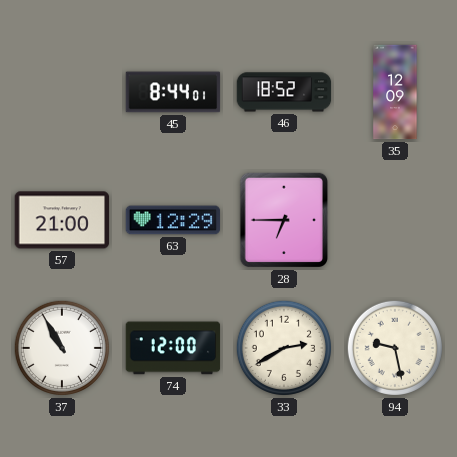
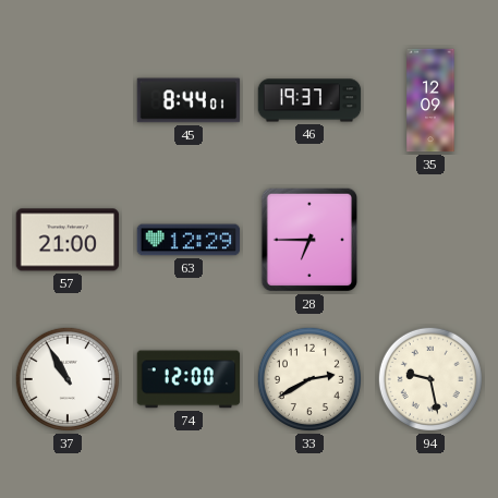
46: 18:52 -> 19:37
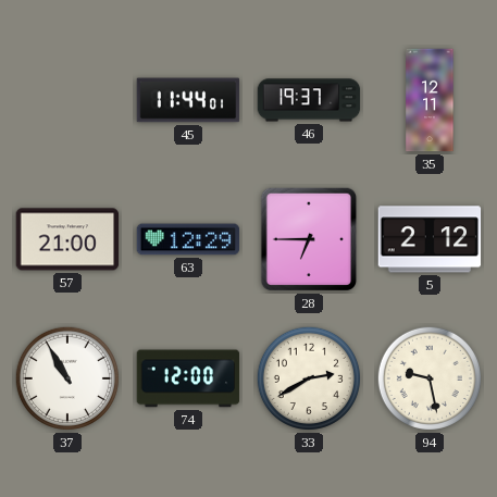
45: 8:44 -> 11:44
35: 12:09 -> 12:11
5: none -> 2:12
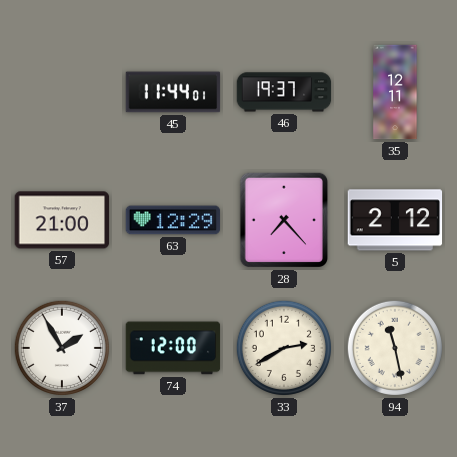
28: 6:45 -> 7:23
37: 10:55 -> 1:55
94: 9:28 -> 11:28
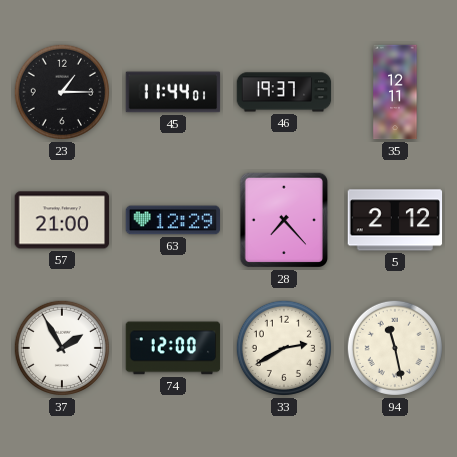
23: none -> 1:15
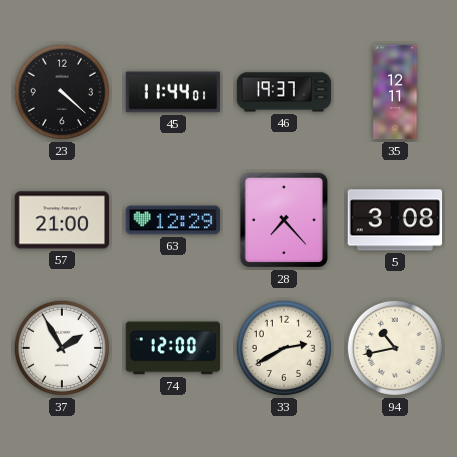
23: 1:15 -> 4:22
5: 2:12 -> 3:08
94: 11:28 -> 10:43
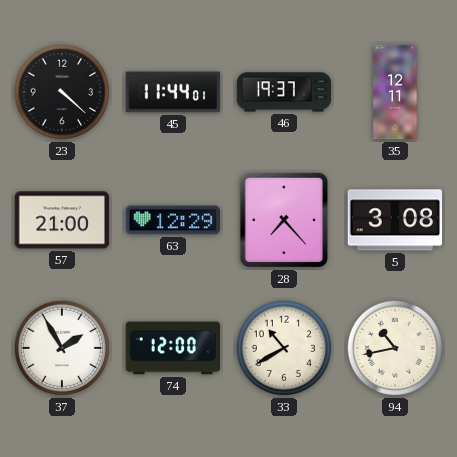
33: 2:40 -> 10:40
